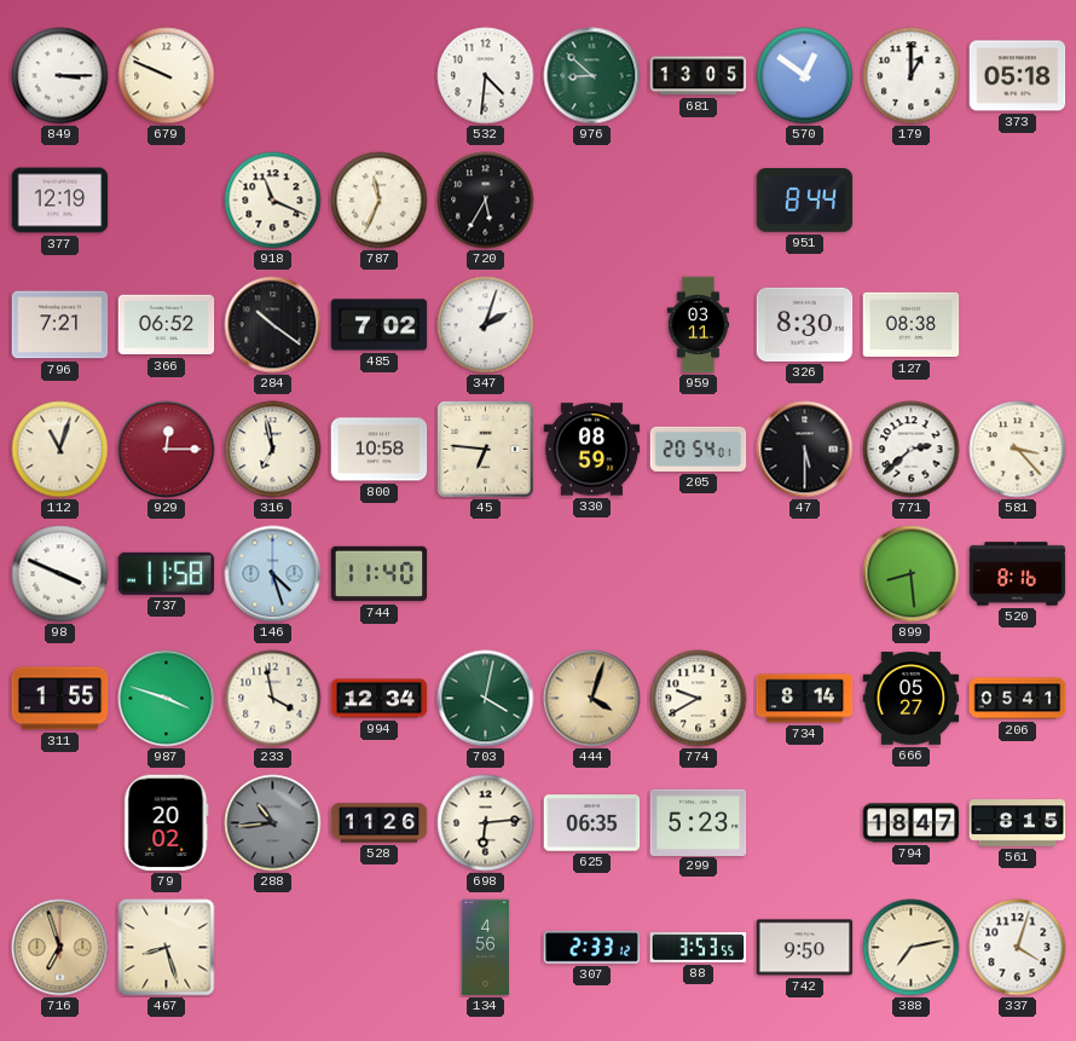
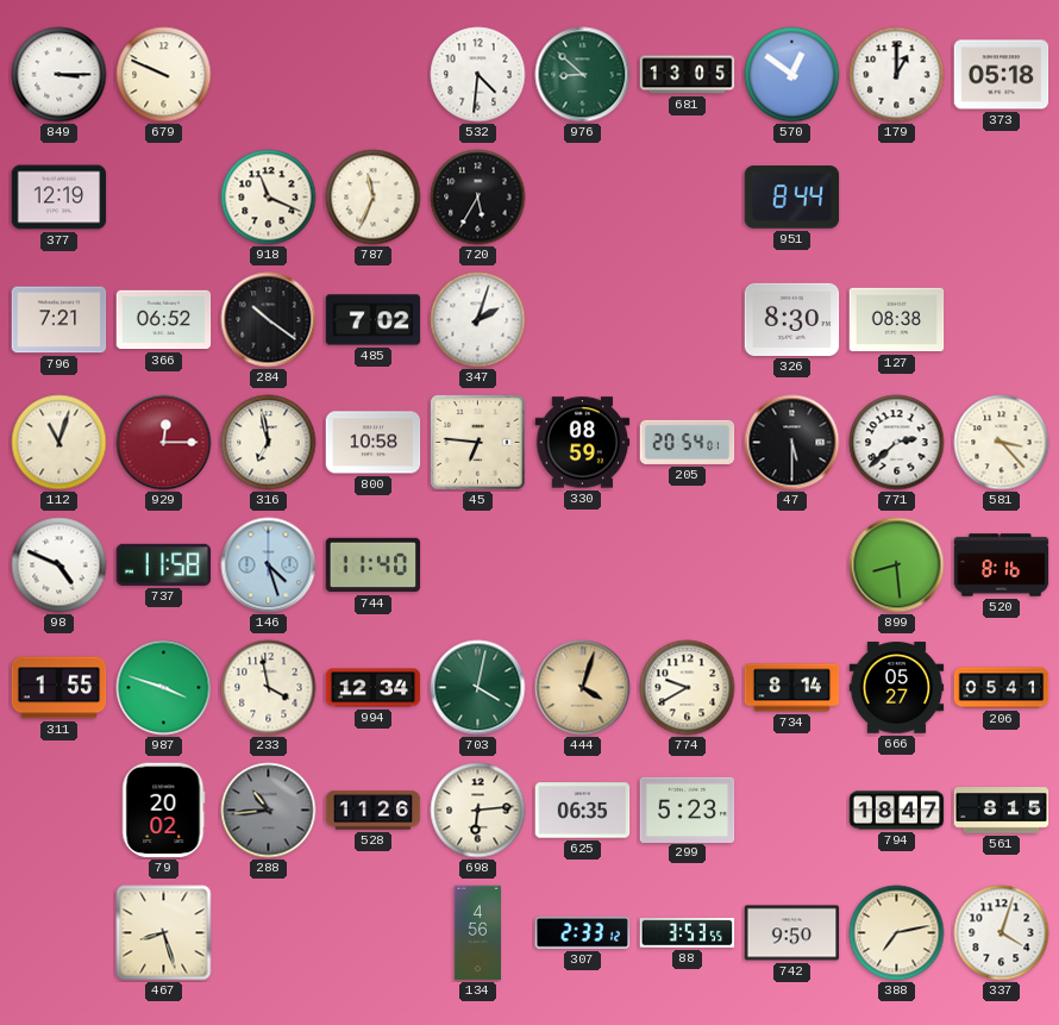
959: 03:11 -> none
98: 3:49 -> 4:49
716: 6:57 -> none
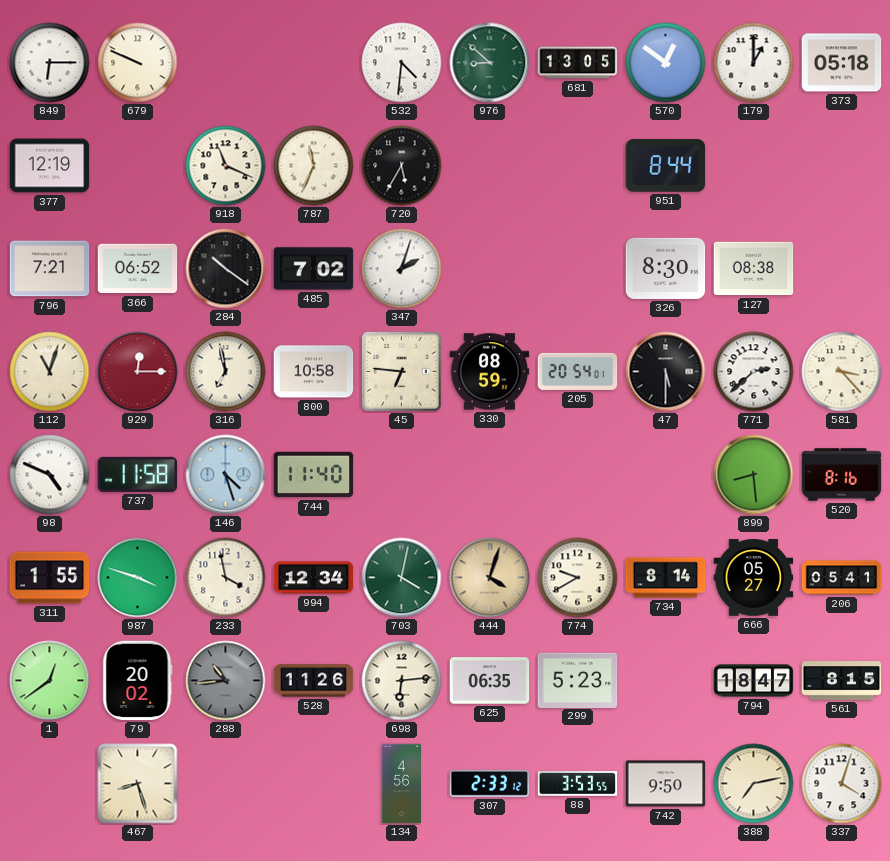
849: 3:15 -> 6:15
1: none -> 12:39
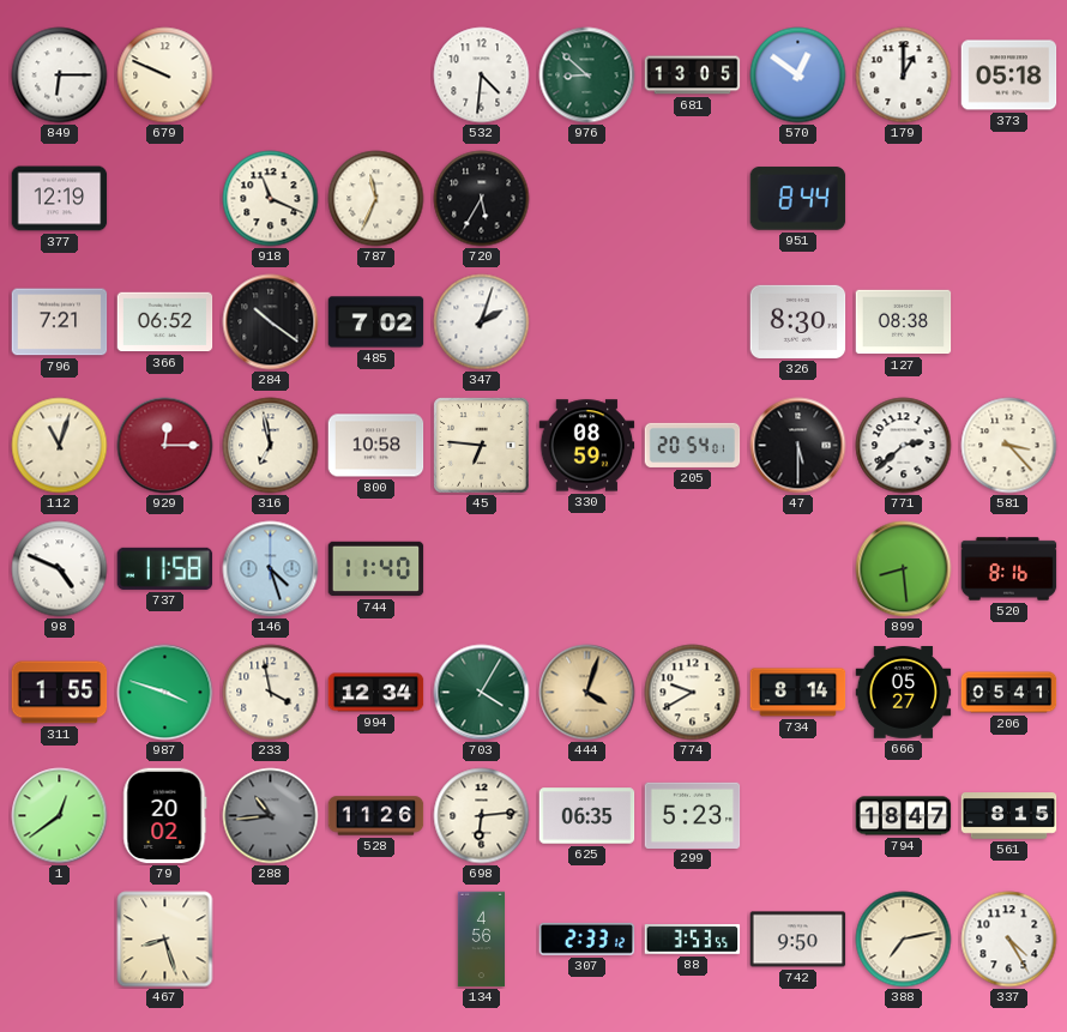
703: 4:02 -> 4:05
337: 4:03 -> 4:25
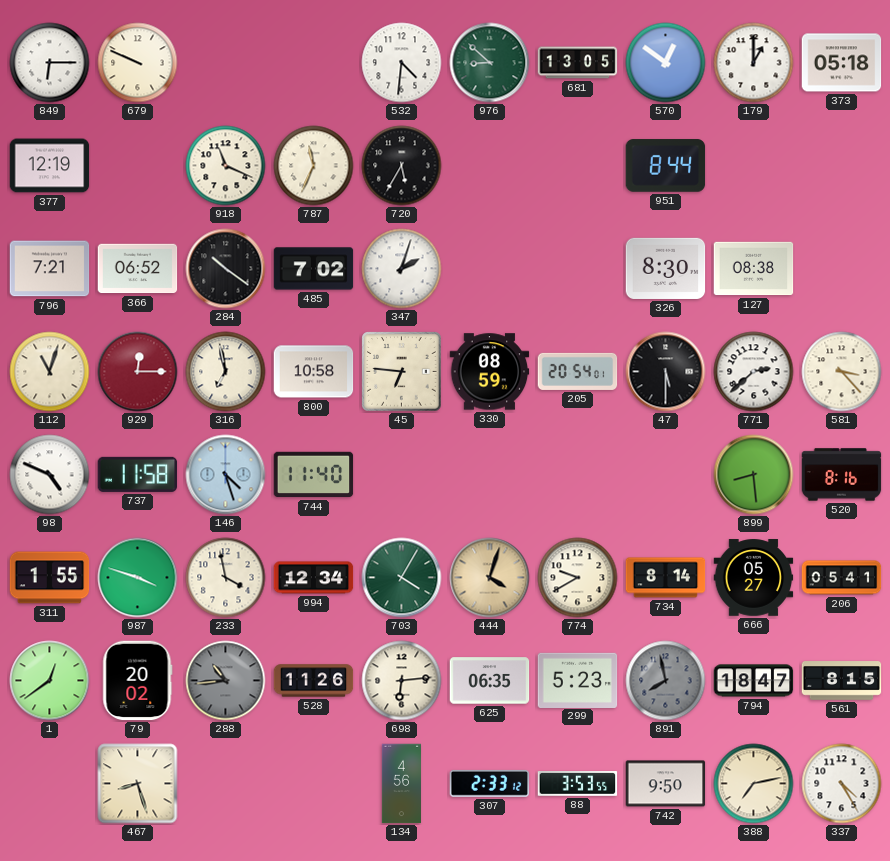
891: none -> 7:58
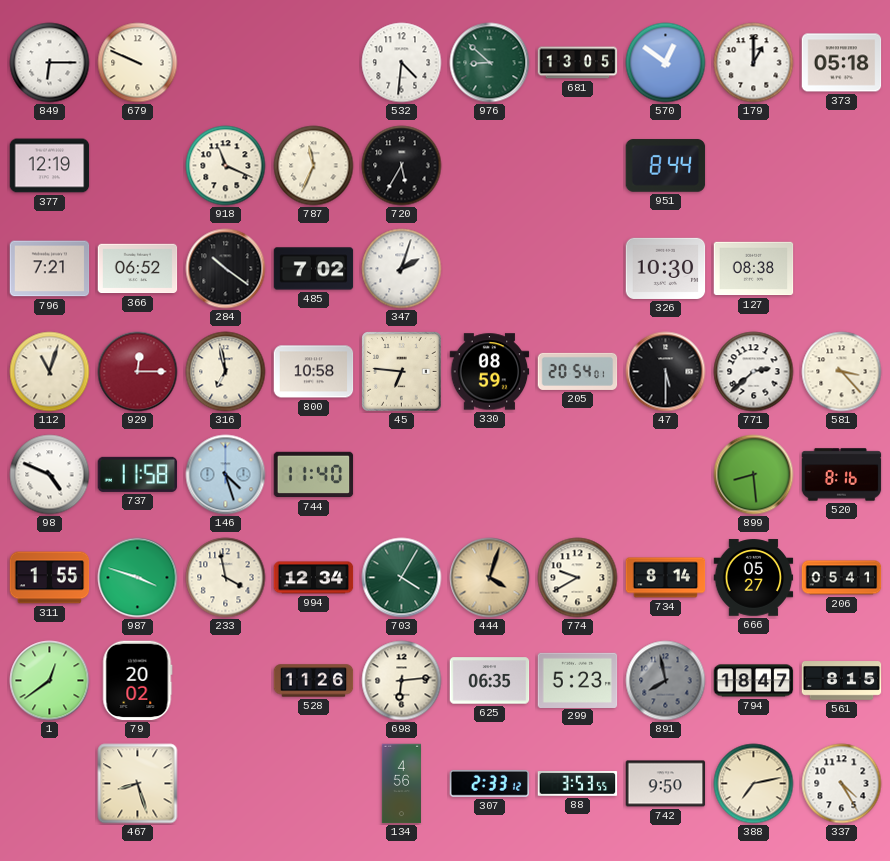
326: 8:30 -> 10:30
288: 10:44 -> none
